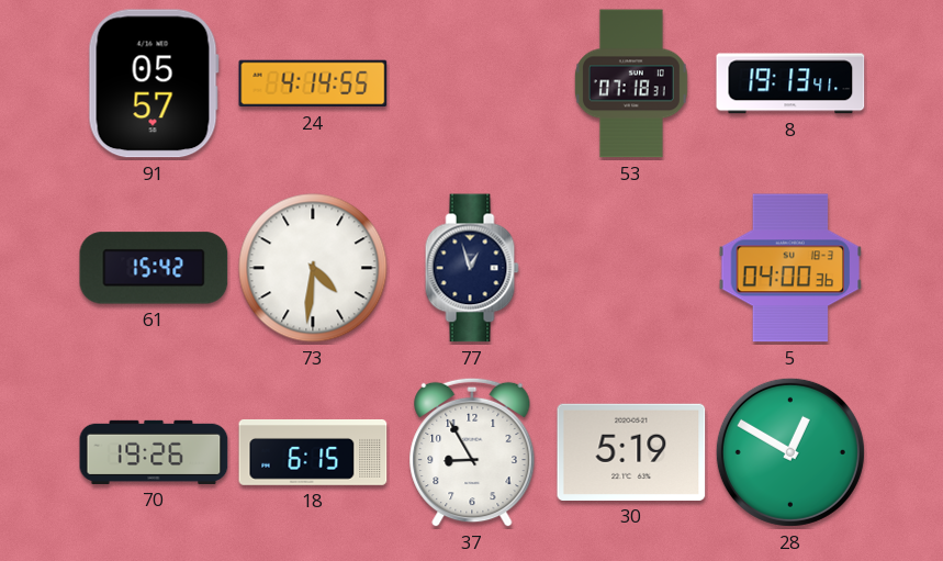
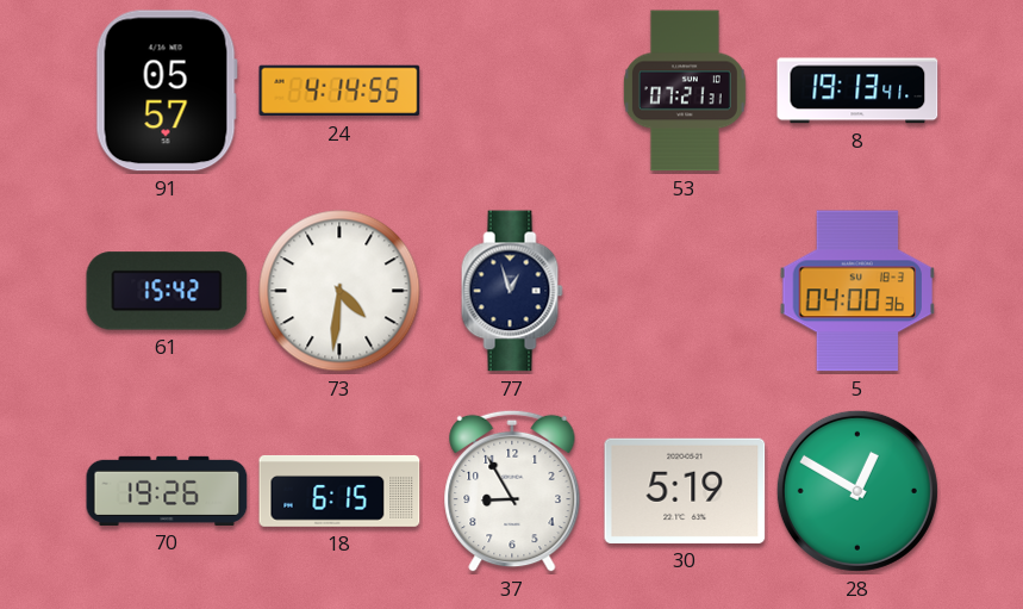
53: 07:18 -> 07:21
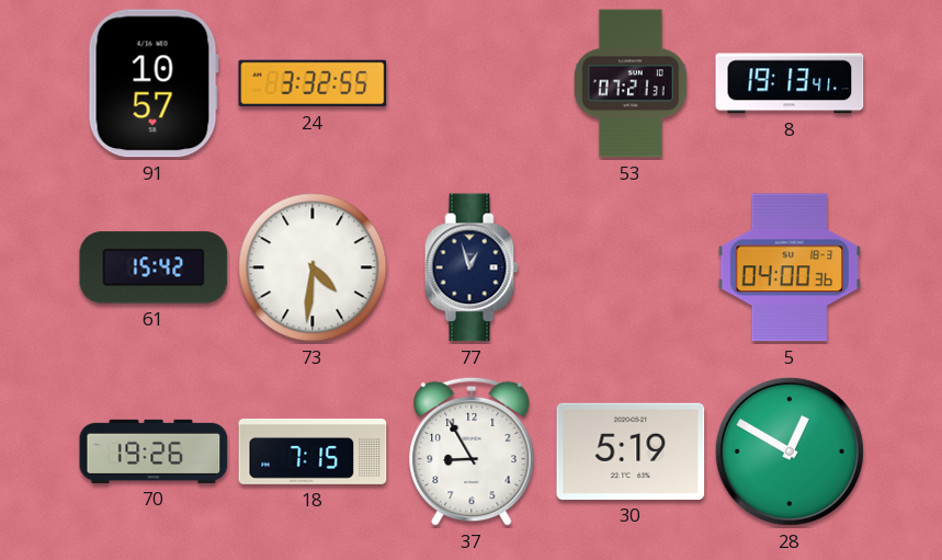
91: 05:57 -> 10:57
24: 4:14 -> 3:32
18: 6:15 -> 7:15
